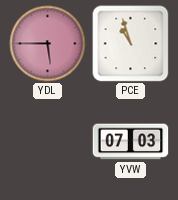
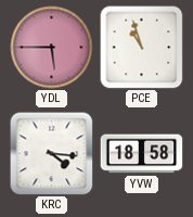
KRC: none -> 4:16
YVW: 07:03 -> 18:58
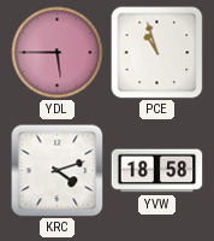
KRC: 4:16 -> 4:12
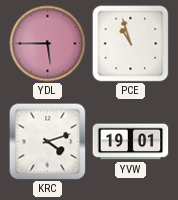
YVW: 18:58 -> 19:01
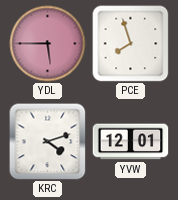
PCE: 10:57 -> 7:57
YVW: 19:01 -> 12:01
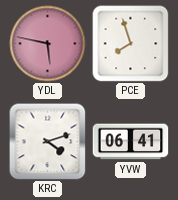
YDL: 5:45 -> 5:47
YVW: 12:01 -> 06:41
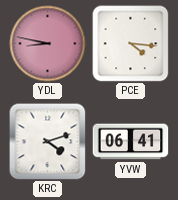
YDL: 5:47 -> 8:47
PCE: 7:57 -> 4:16
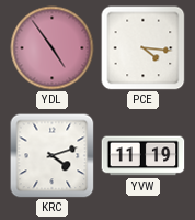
YDL: 8:47 -> 4:54
YVW: 06:41 -> 11:19
